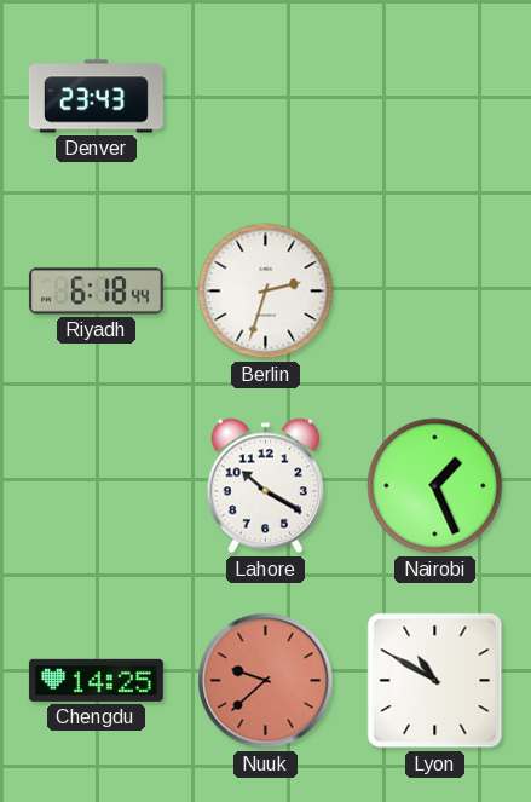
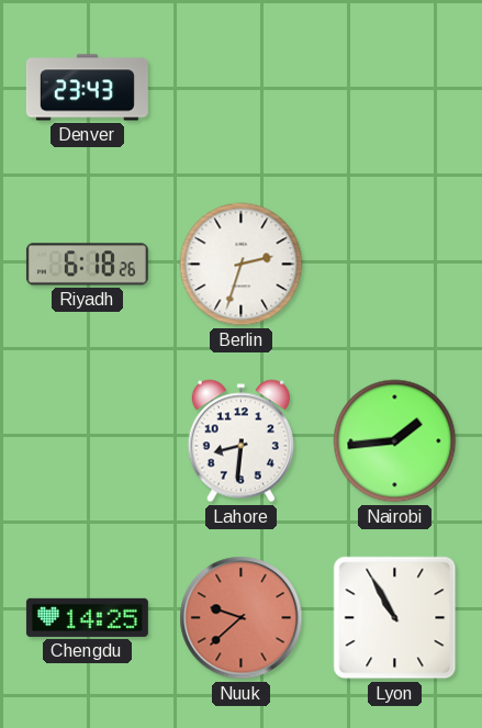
Riyadh: 6:18:44 -> 6:18:26
Lahore: 10:20 -> 8:31
Nairobi: 1:26 -> 1:44
Lyon: 10:50 -> 10:55
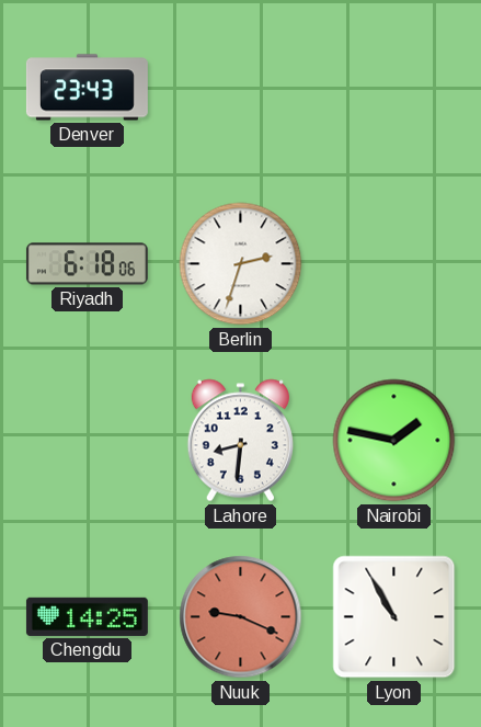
Riyadh: 6:18:26 -> 6:18:06
Nairobi: 1:44 -> 1:47
Nuuk: 9:38 -> 9:19
